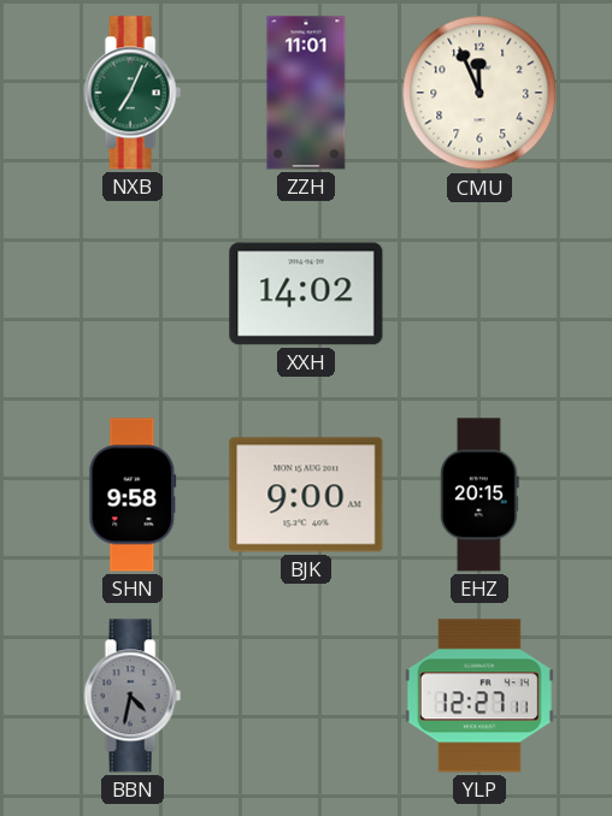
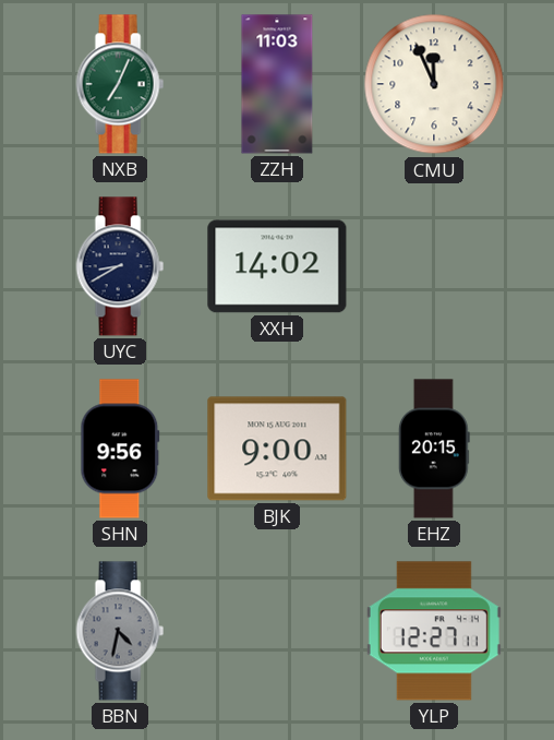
ZZH: 11:01 -> 11:03
UYC: none -> 8:40
SHN: 9:58 -> 9:56
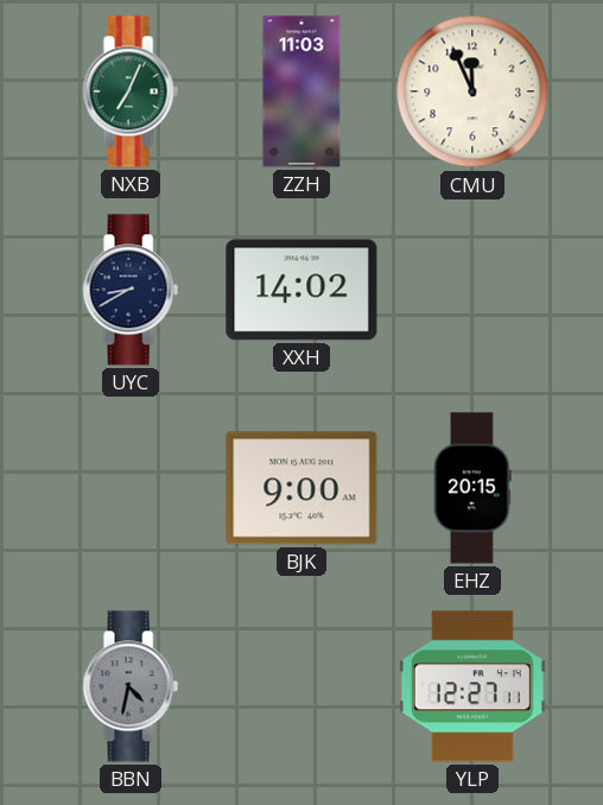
SHN: 9:56 -> none
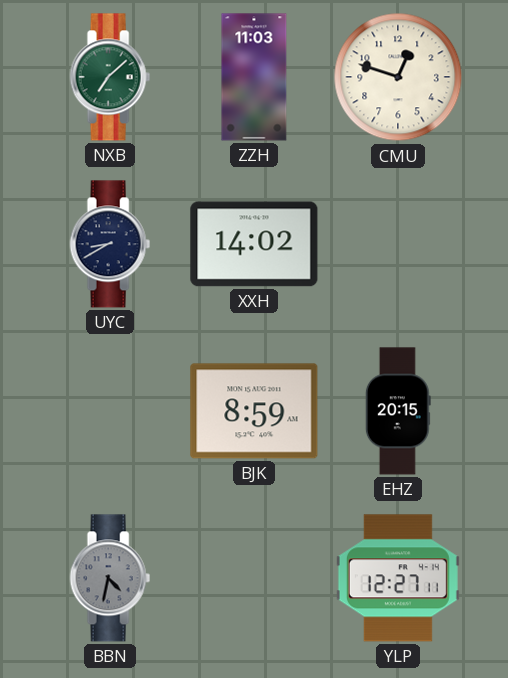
NXB: 7:04 -> 7:08
CMU: 11:56 -> 12:48
BJK: 9:00 -> 8:59
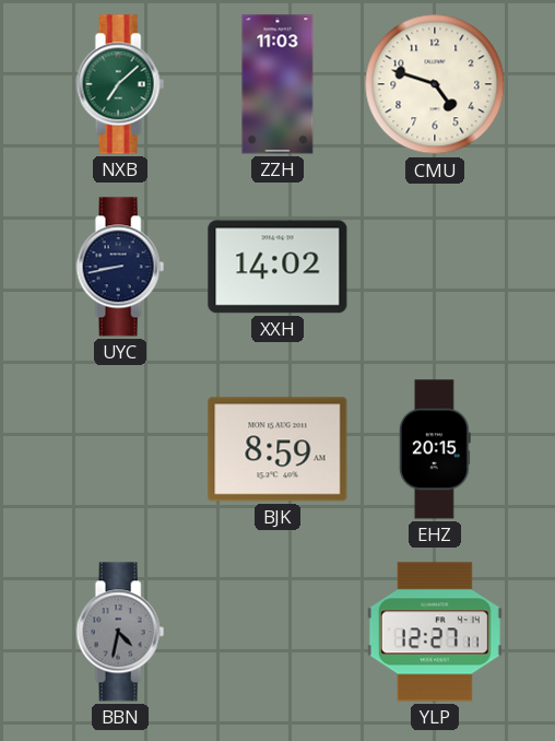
CMU: 12:48 -> 4:48
UYC: 8:40 -> 8:43
